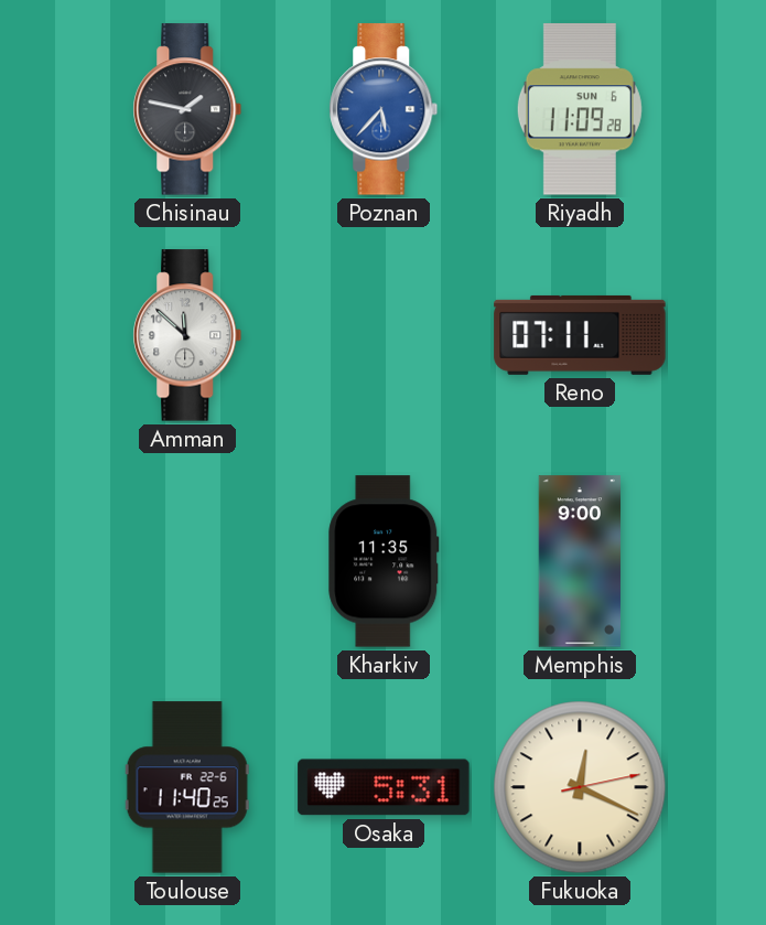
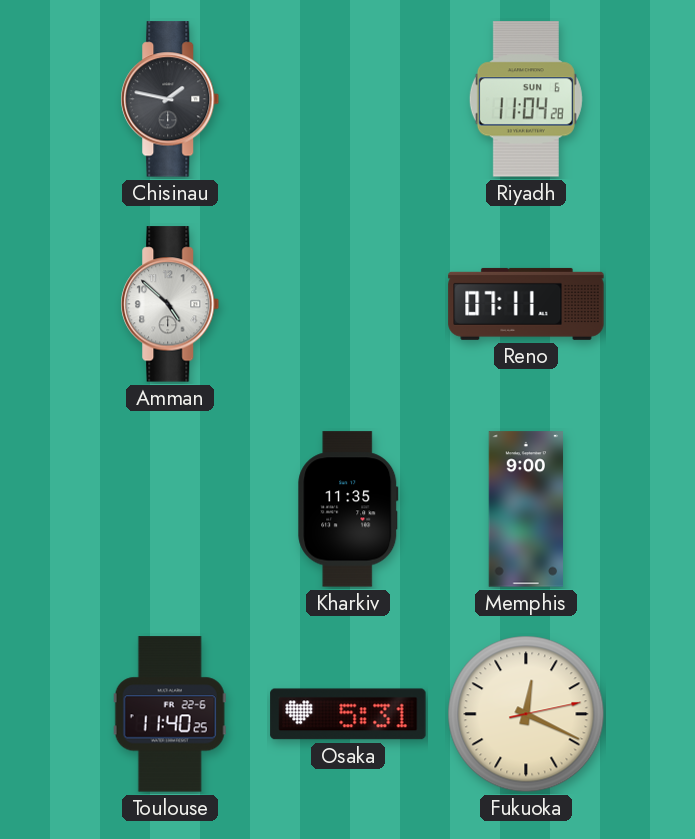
Poznan: 5:37 -> none
Riyadh: 11:09 -> 11:04
Amman: 11:52 -> 4:52
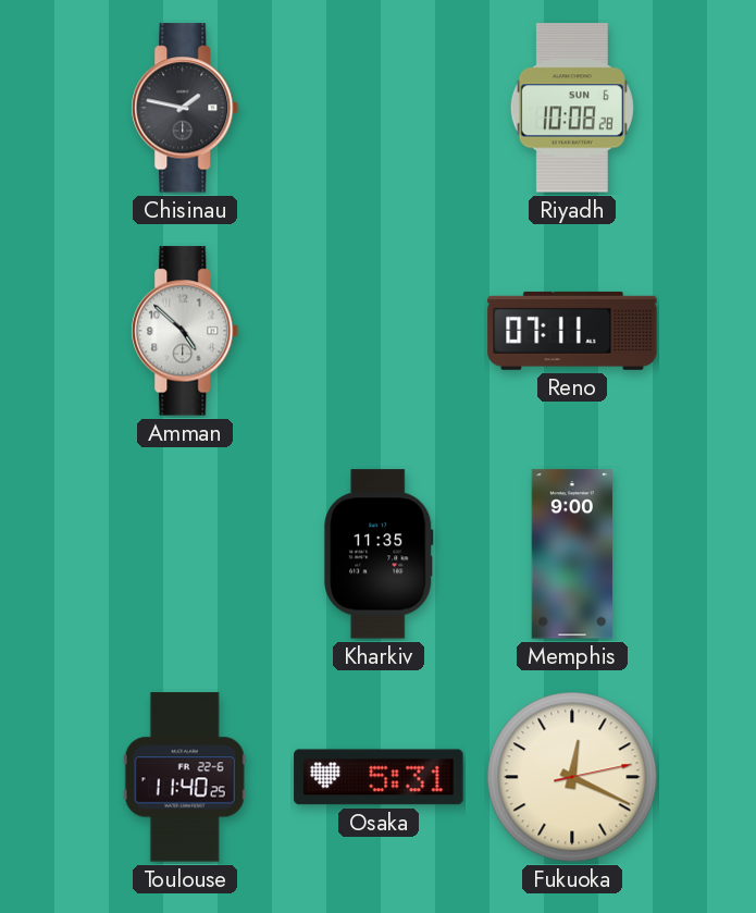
Riyadh: 11:04 -> 10:08
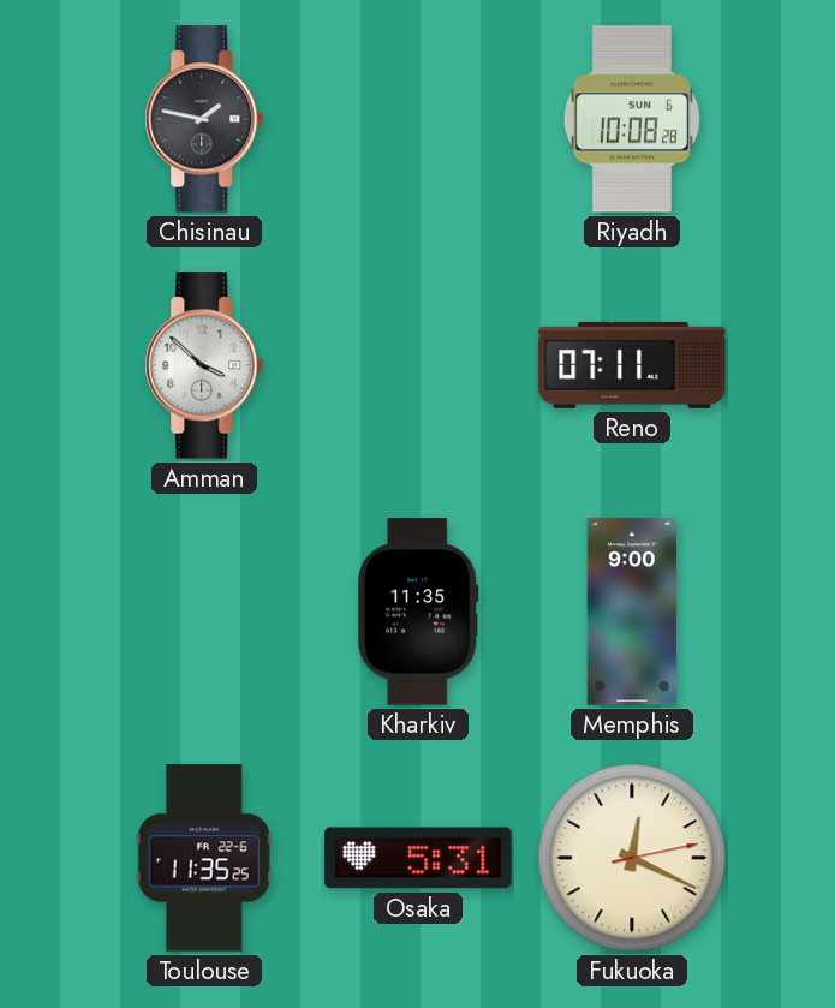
Amman: 4:52 -> 3:52
Toulouse: 11:40 -> 11:35
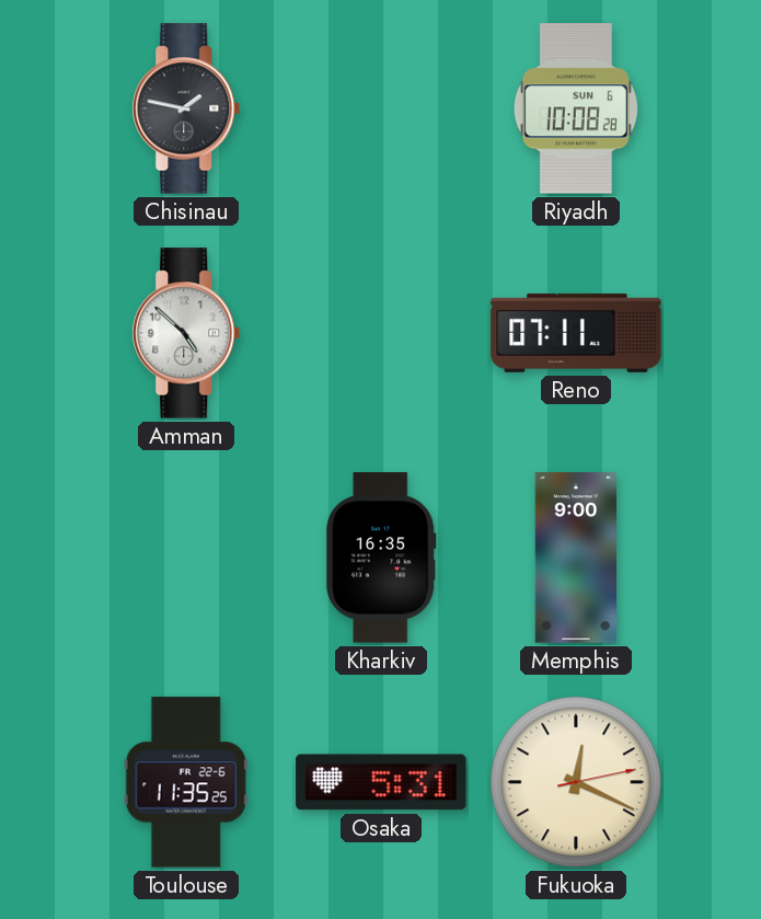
Amman: 3:52 -> 4:52
Kharkiv: 11:35 -> 16:35
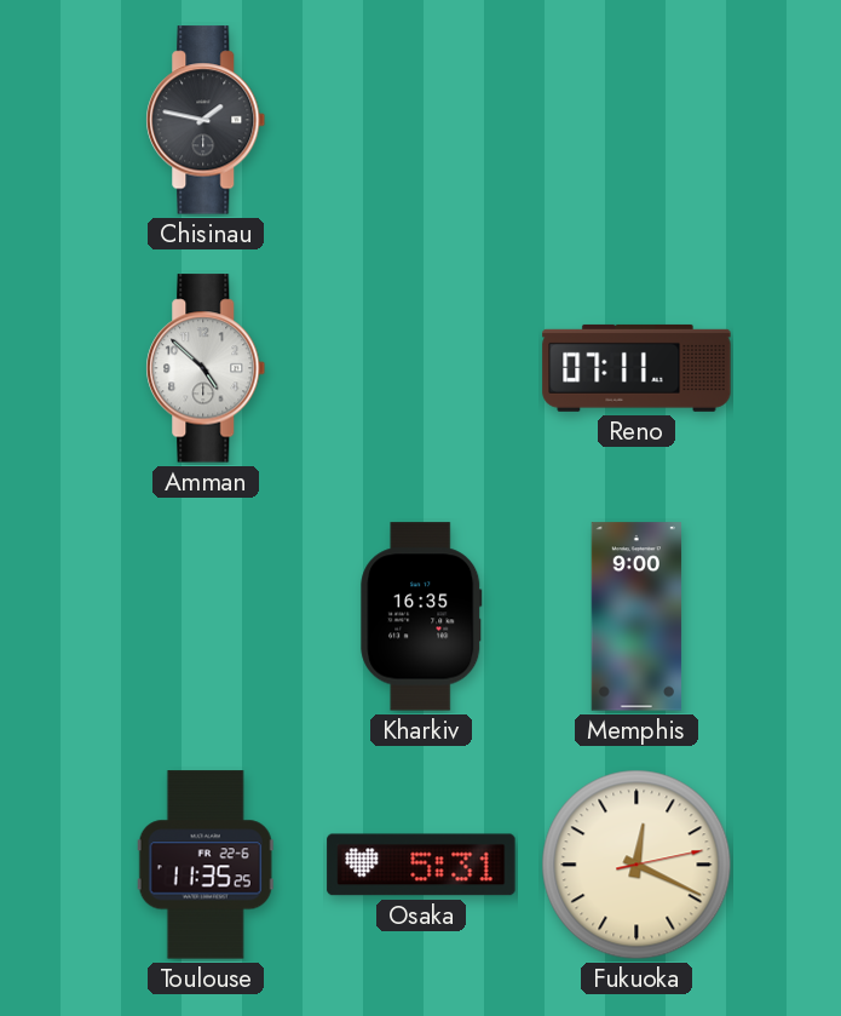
Riyadh: 10:08 -> none
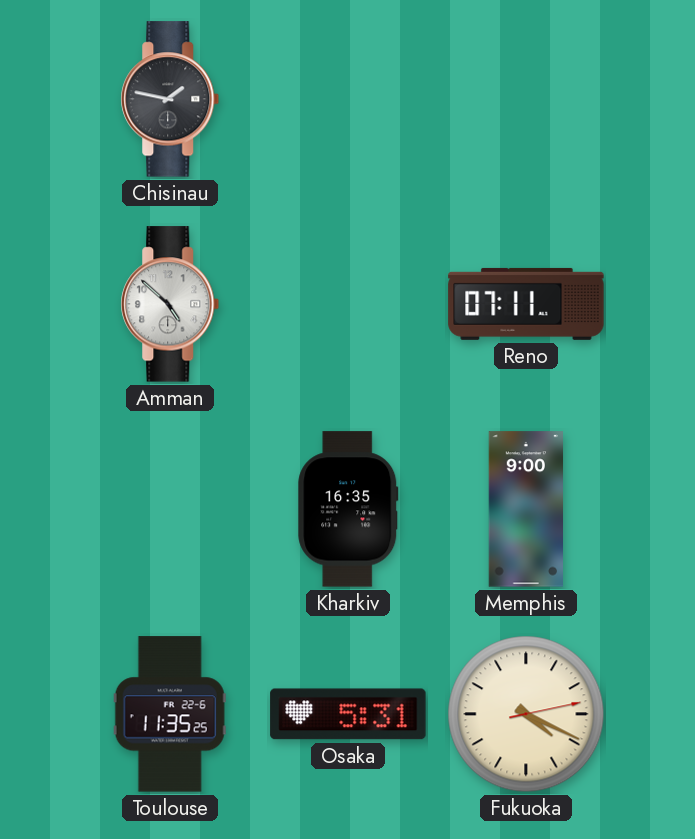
Fukuoka: 12:19 -> 4:19
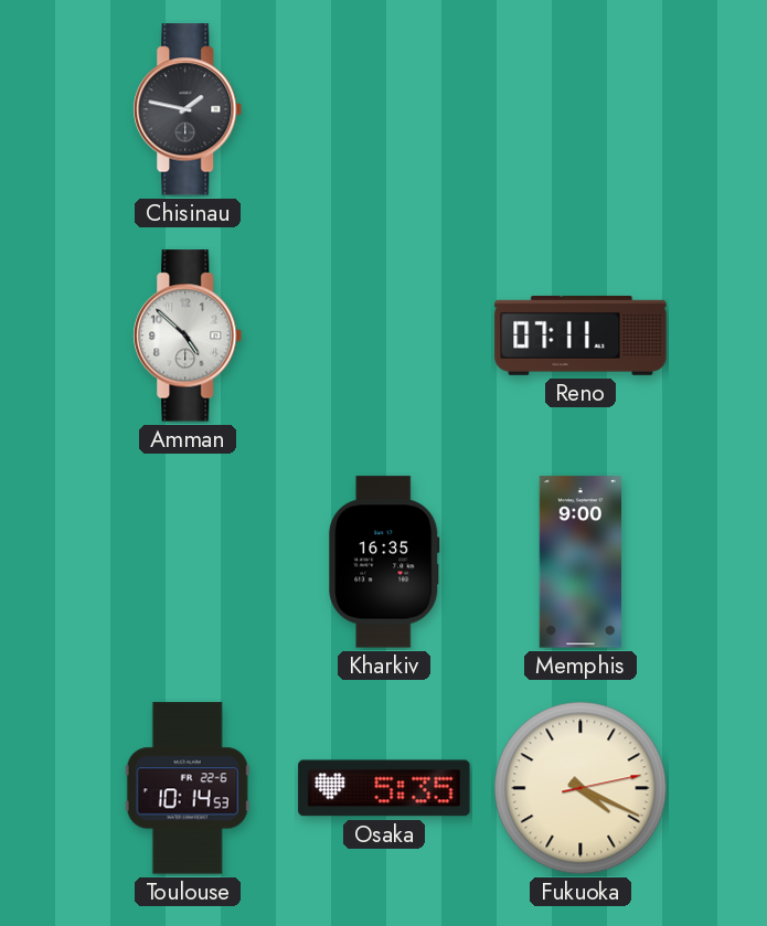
Toulouse: 11:35 -> 10:14
Osaka: 5:31 -> 5:35
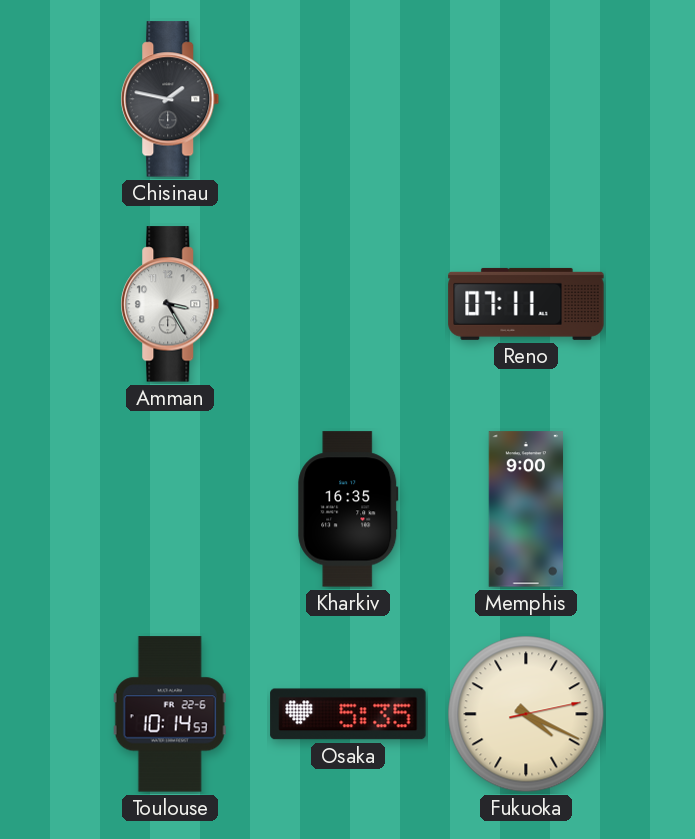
Amman: 4:52 -> 3:25
